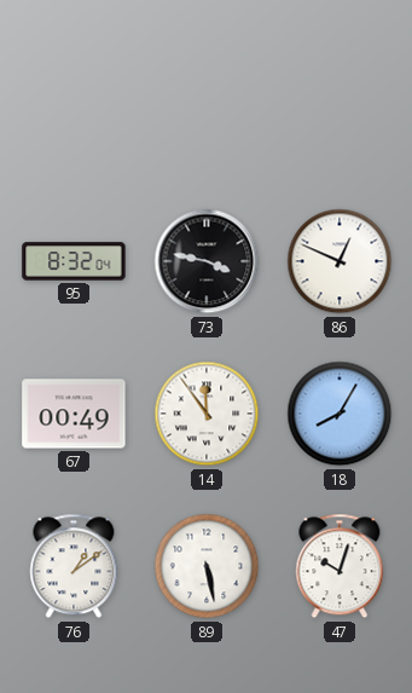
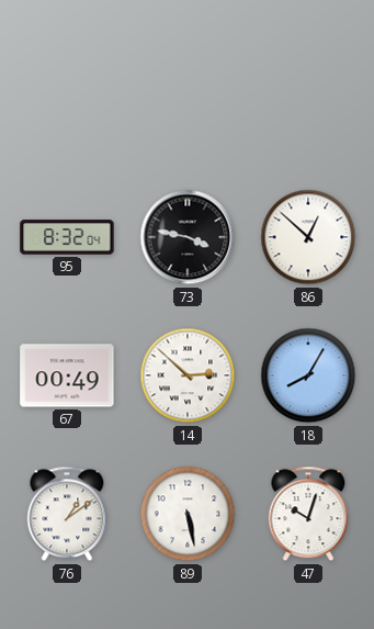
86: 12:49 -> 12:52
14: 11:54 -> 2:52
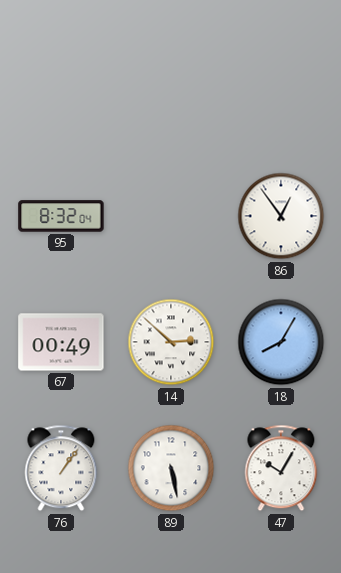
73: 3:47 -> none
86: 12:52 -> 12:54
76: 1:09 -> 1:06
47: 10:03 -> 10:05
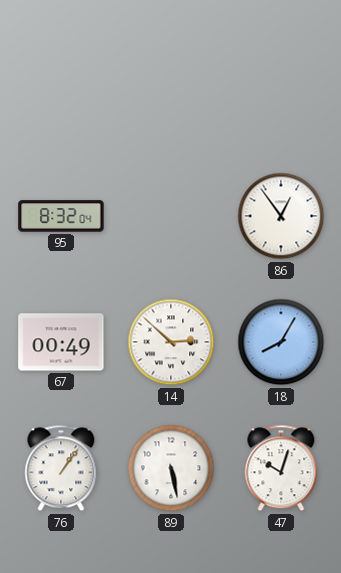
47: 10:05 -> 10:03
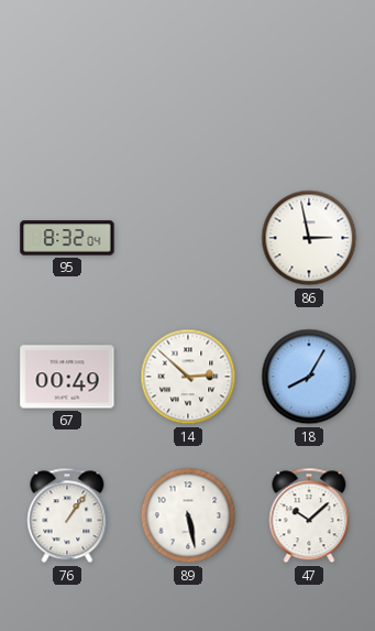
86: 12:54 -> 2:58
47: 10:03 -> 10:08
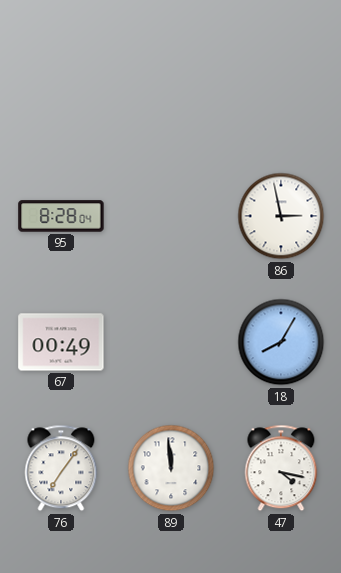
95: 8:32 -> 8:28
14: 2:52 -> none
76: 1:06 -> 7:06
89: 5:28 -> 11:59
47: 10:08 -> 4:17
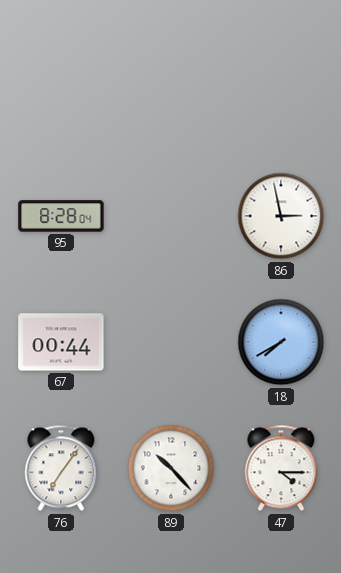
67: 00:49 -> 00:44
18: 8:05 -> 7:40
89: 11:59 -> 10:23
47: 4:17 -> 4:15
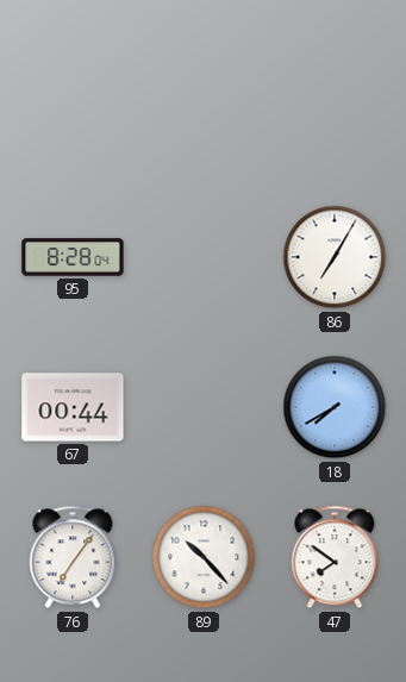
86: 2:58 -> 7:05
47: 4:15 -> 7:51
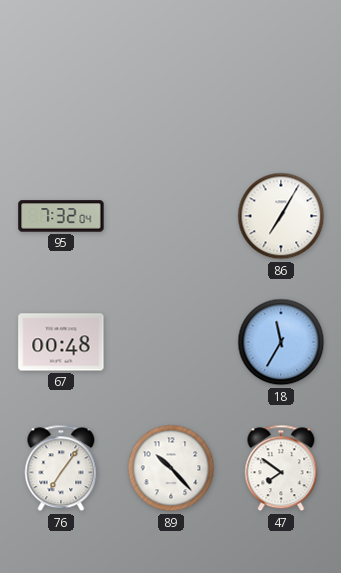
95: 8:28 -> 7:32
67: 00:44 -> 00:48
18: 7:40 -> 11:35
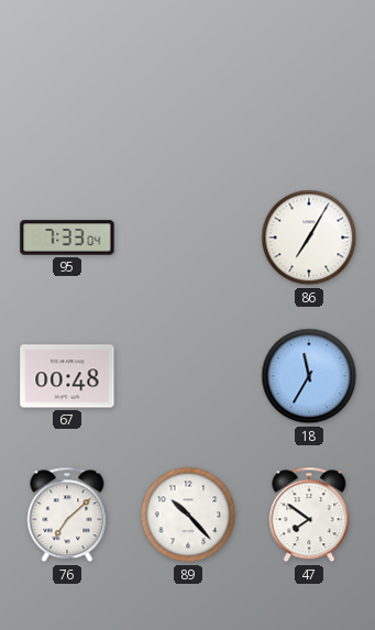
95: 7:32 -> 7:33
76: 7:06 -> 7:08
